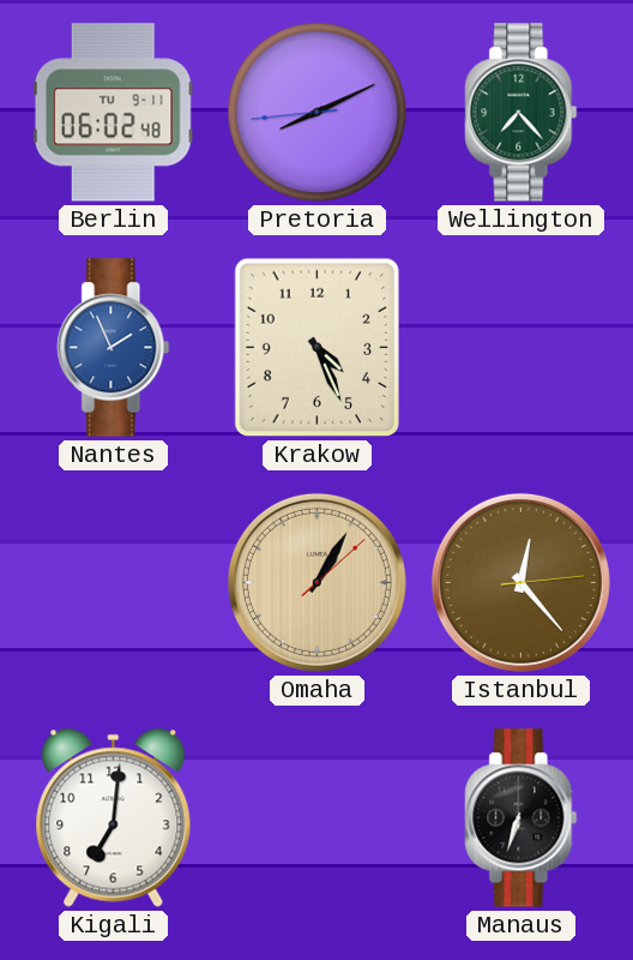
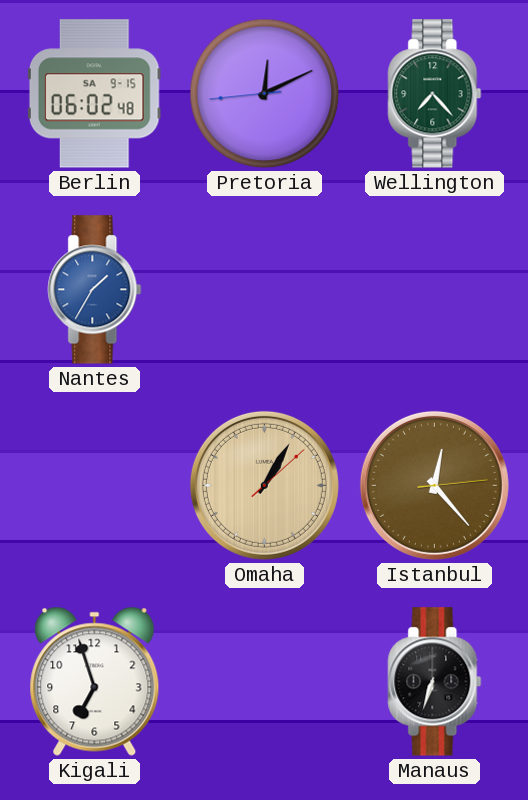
Berlin date: TU 9-11 -> SA 9-15
Pretoria: 8:10 -> 12:10
Nantes: 1:56 -> 1:35
Krakow: 4:26 -> none
Kigali: 7:01 -> 6:57
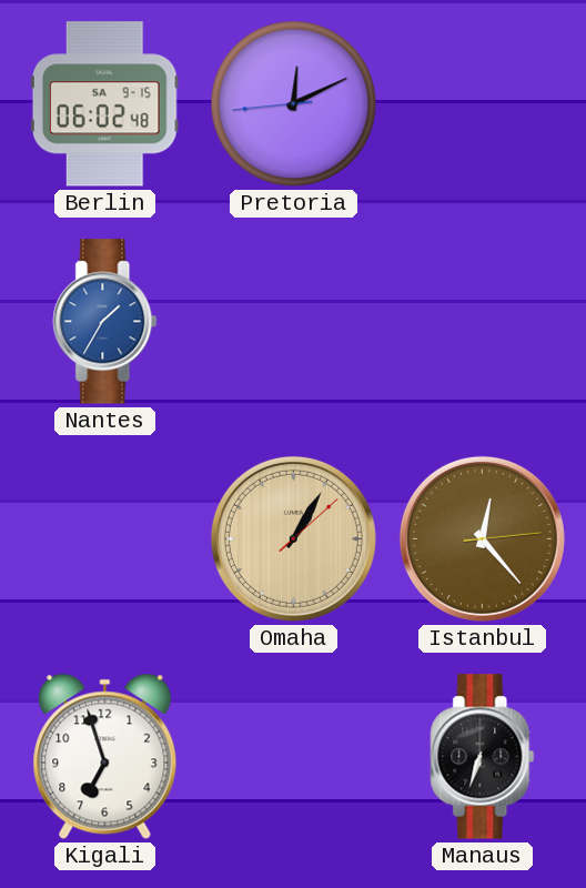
Wellington: 7:23 -> none
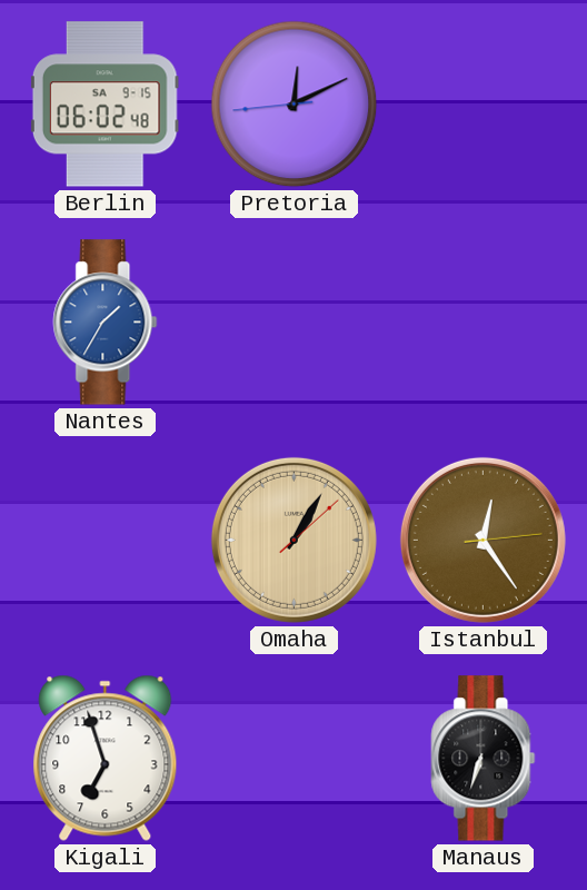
Istanbul: 12:23 -> 12:24
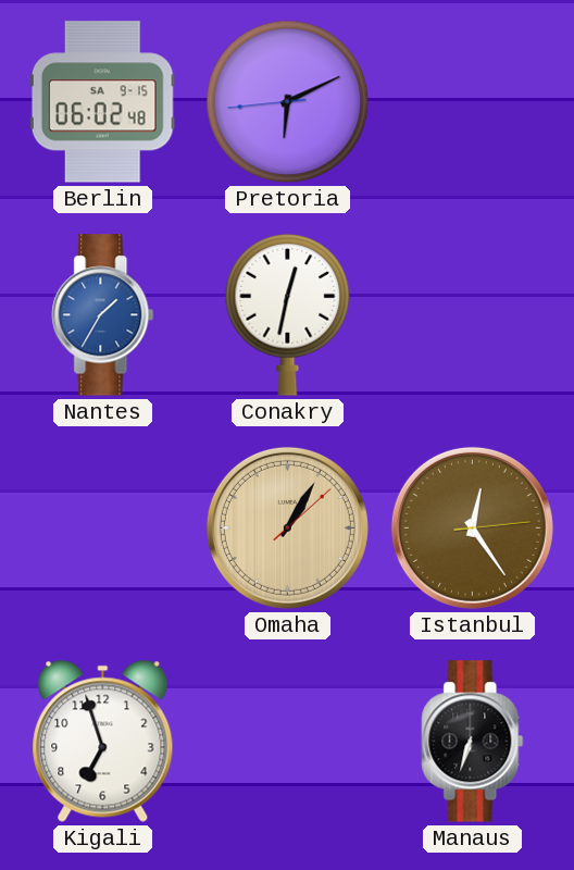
Pretoria: 12:10 -> 6:10
Conakry: none -> 12:32
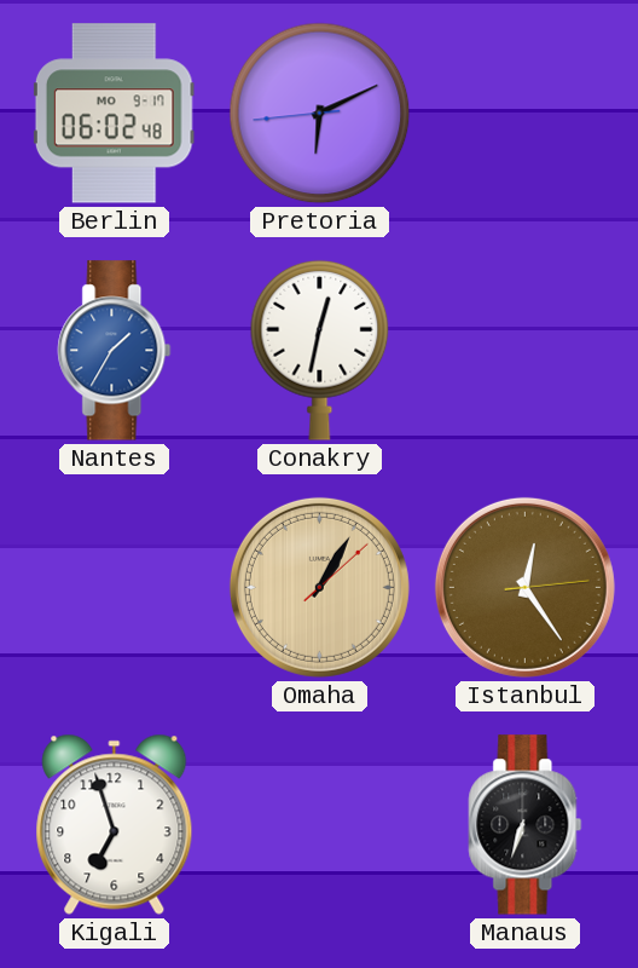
Berlin date: SA 9-15 -> MO 9-17
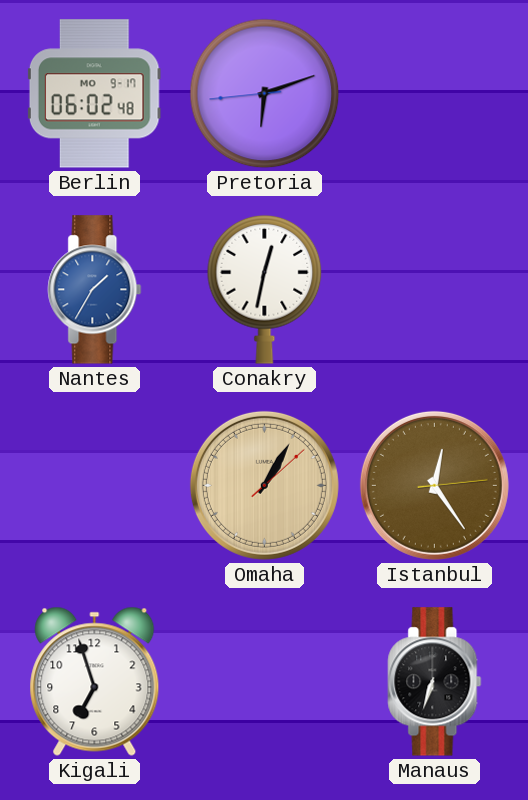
Pretoria: 6:10 -> 6:11
